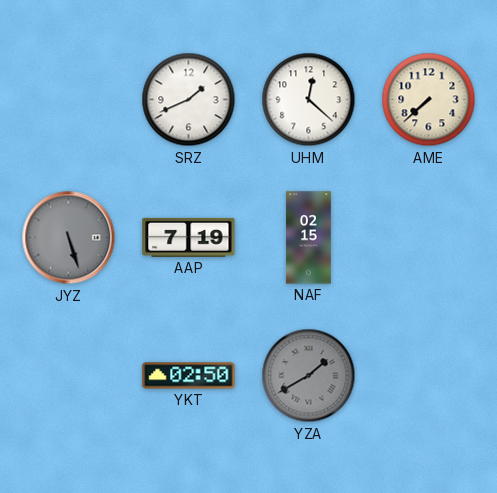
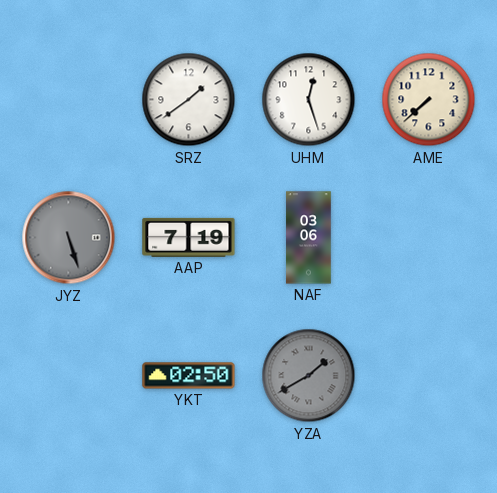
SRZ: 1:41 -> 1:39
UHM: 12:22 -> 12:27
NAF: 02:15 -> 03:06
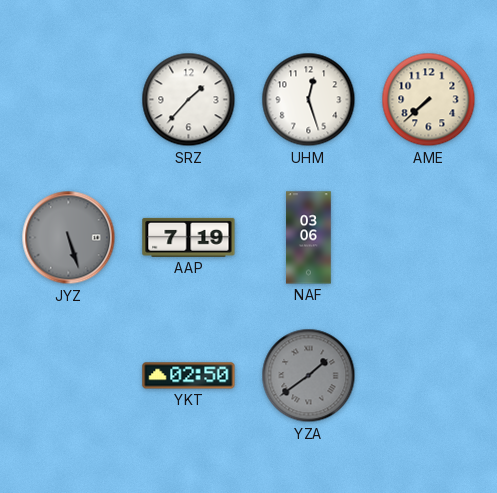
SRZ: 1:39 -> 1:37
YZA: 1:40 -> 1:39
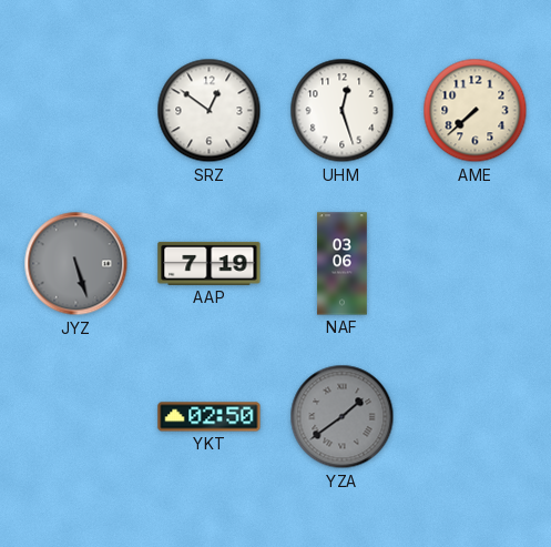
SRZ: 1:37 -> 12:51
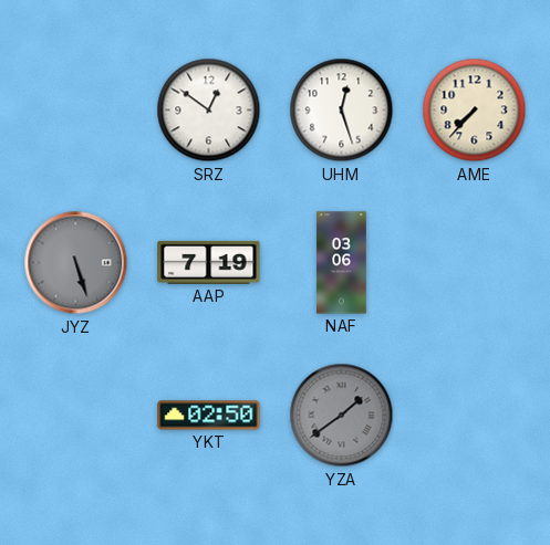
AME: 7:38 -> 7:37
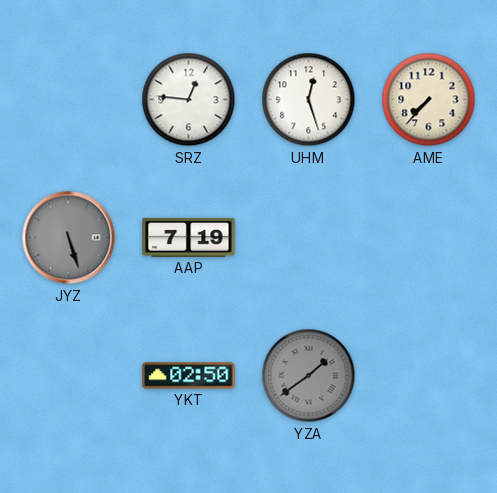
SRZ: 12:51 -> 12:46
NAF: 03:06 -> none
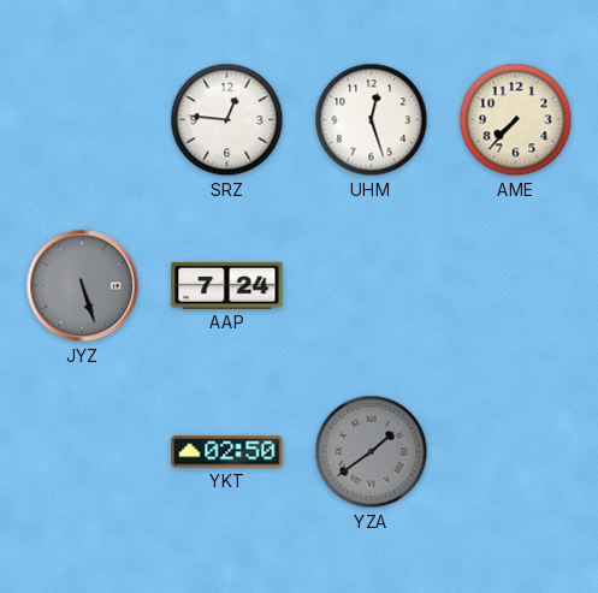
AAP: 7:19 -> 7:24
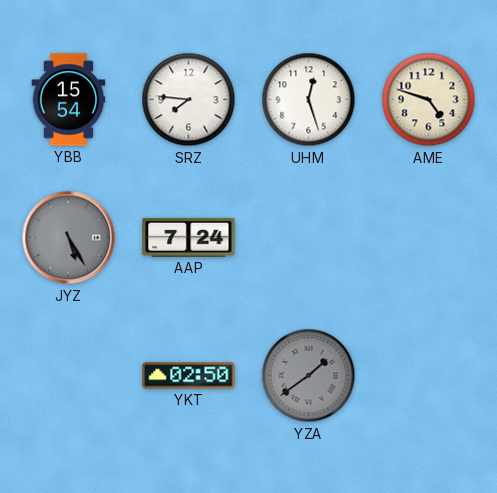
YBB: none -> 15:54
SRZ: 12:46 -> 7:46
AME: 7:37 -> 4:48
JYZ: 5:27 -> 5:25
